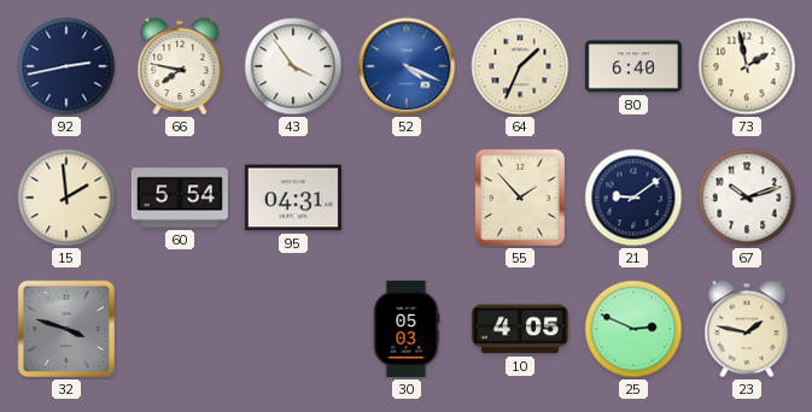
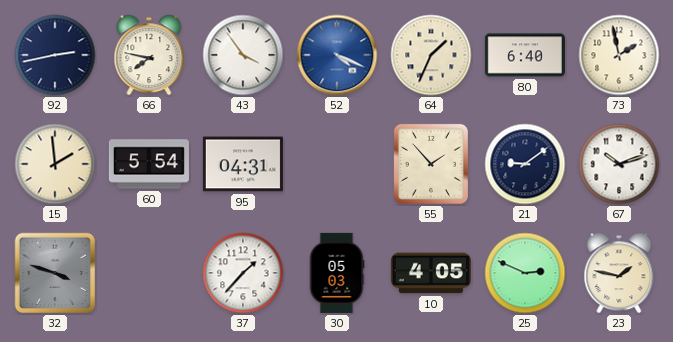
37: none -> 1:37
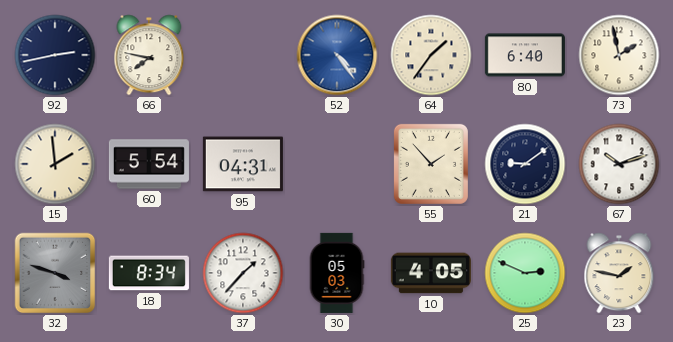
43: 3:54 -> none
52: 4:19 -> 4:24
64: 1:34 -> 1:36
18: none -> 8:34
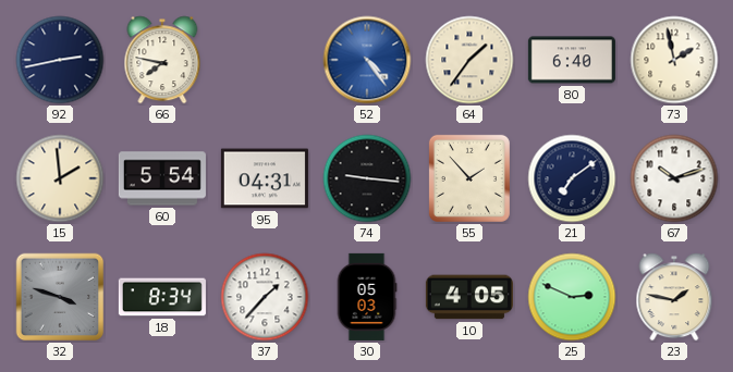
74: none -> 9:16
21: 9:09 -> 7:09
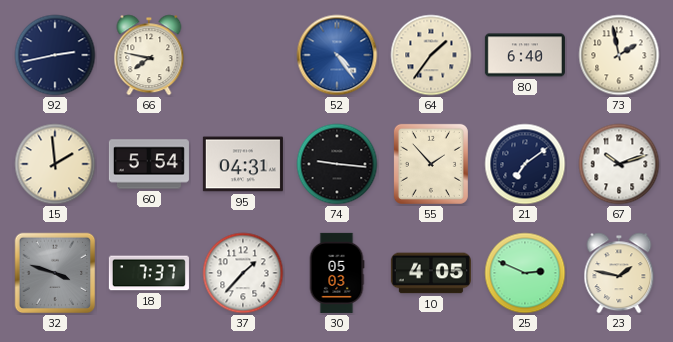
18: 8:34 -> 7:37
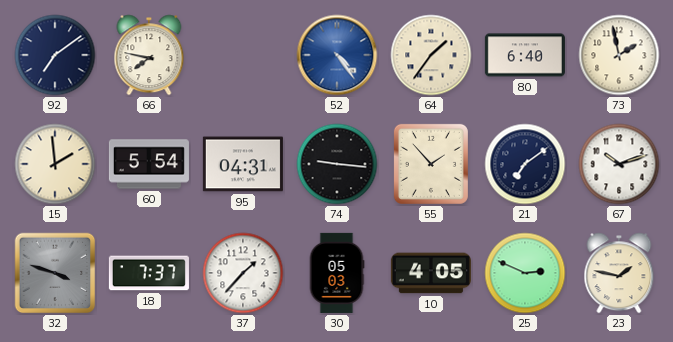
92: 2:43 -> 7:09
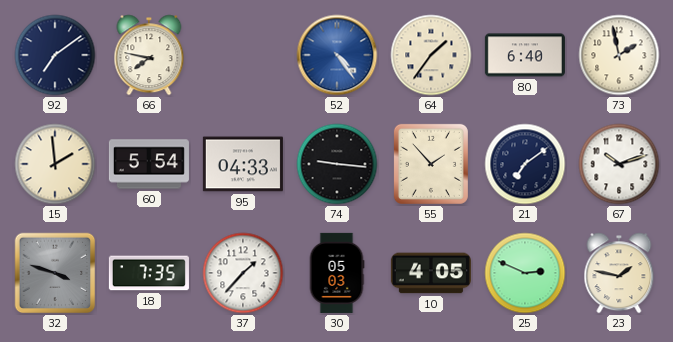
95: 04:31 -> 04:33
18: 7:37 -> 7:35
